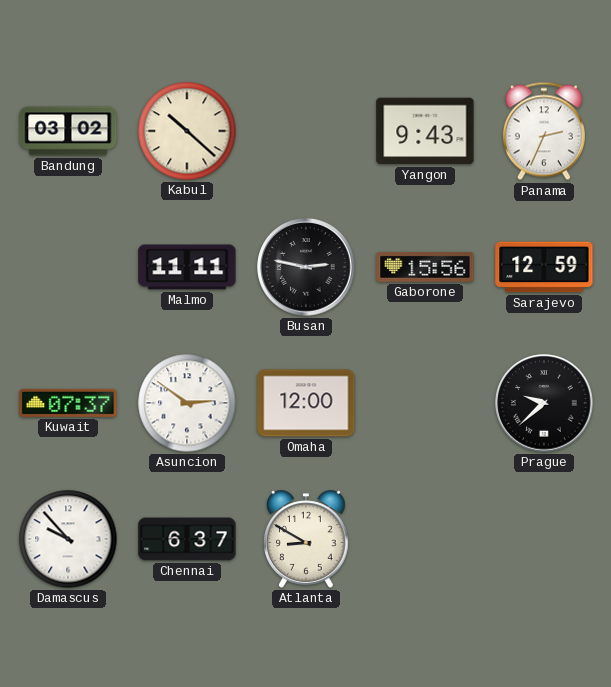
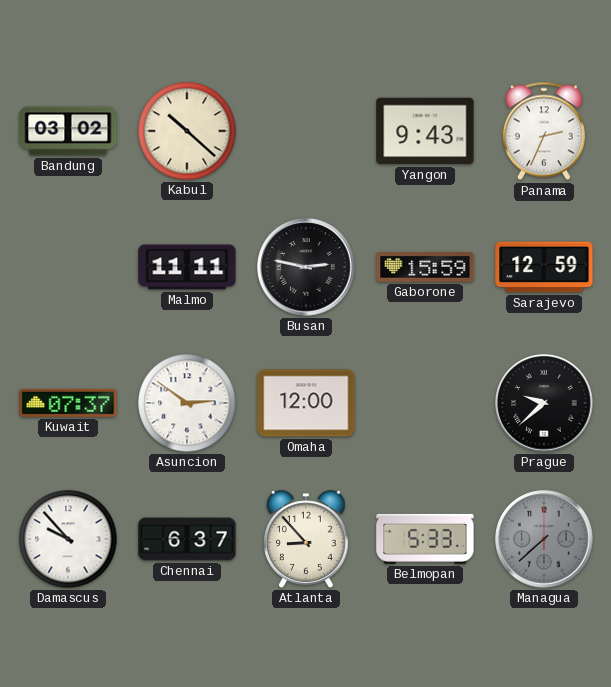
Gaborone: 15:56 -> 15:59
Atlanta: 8:50 -> 8:53
Belmopan: none -> 5:33
Managua: none -> 7:38
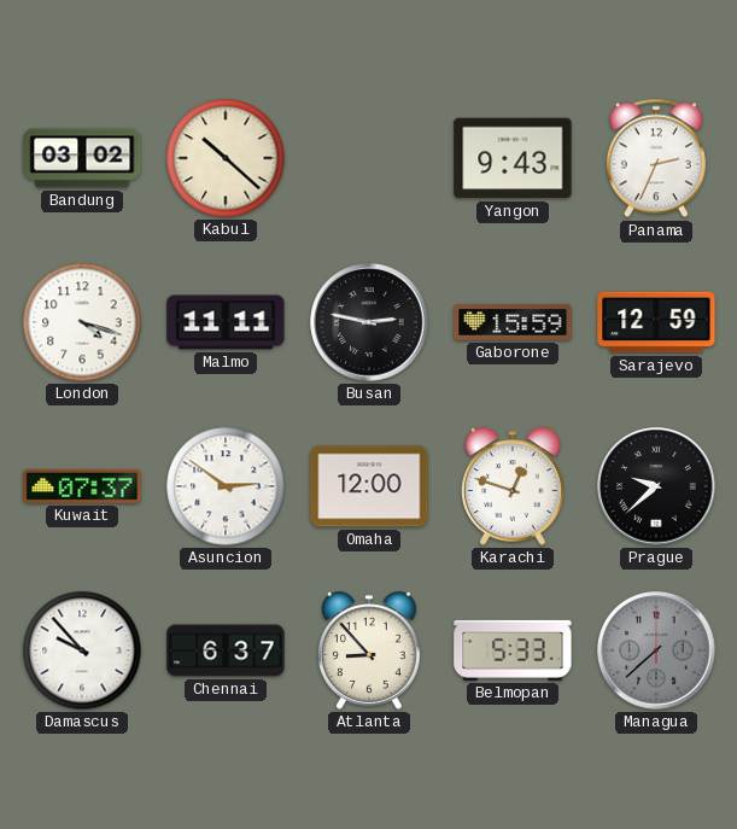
London: none -> 4:18
Karachi: none -> 12:48
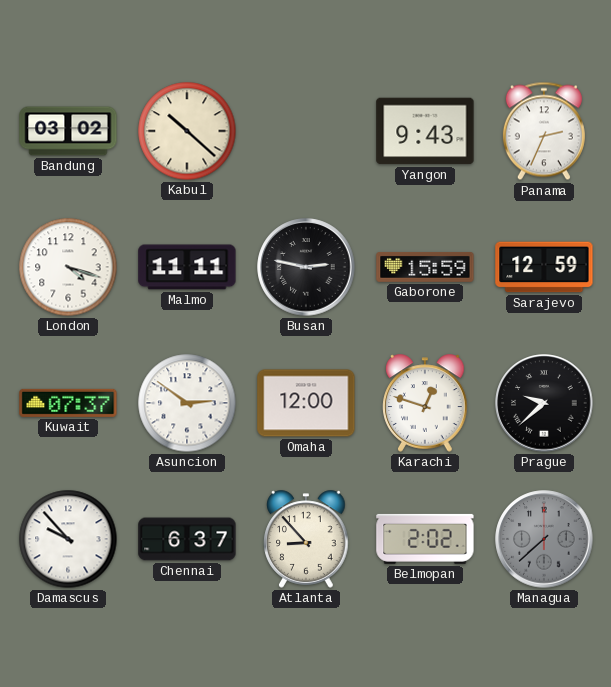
Belmopan: 5:33 -> 2:02
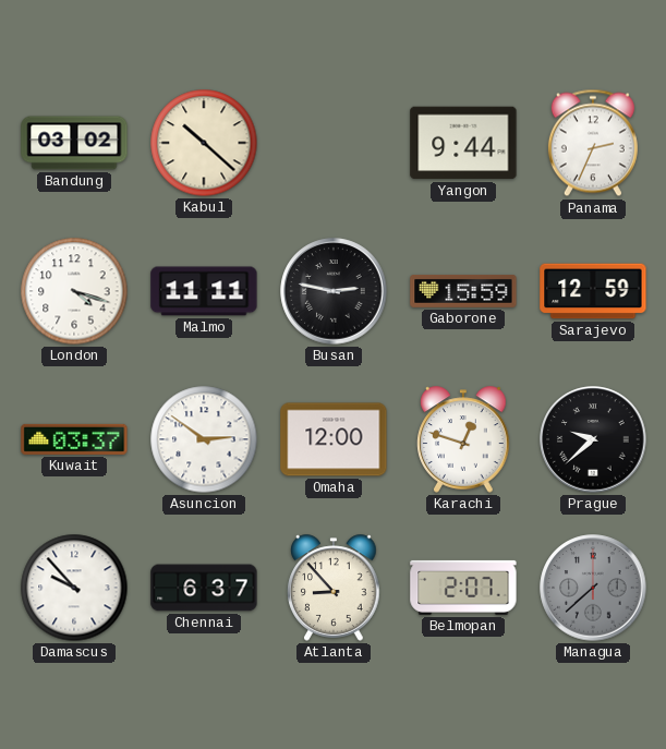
Yangon: 9:43 -> 9:44
Kuwait: 07:37 -> 03:37
Belmopan: 2:02 -> 2:07
